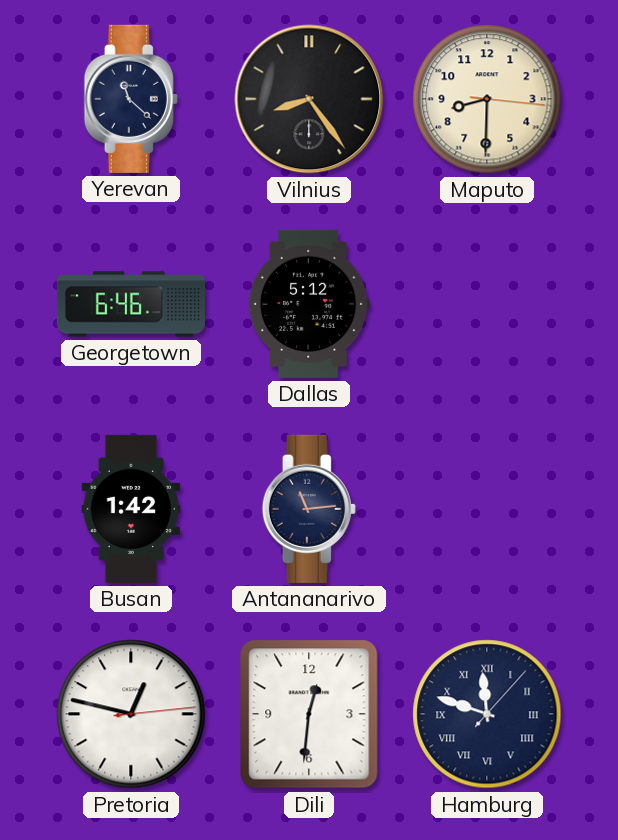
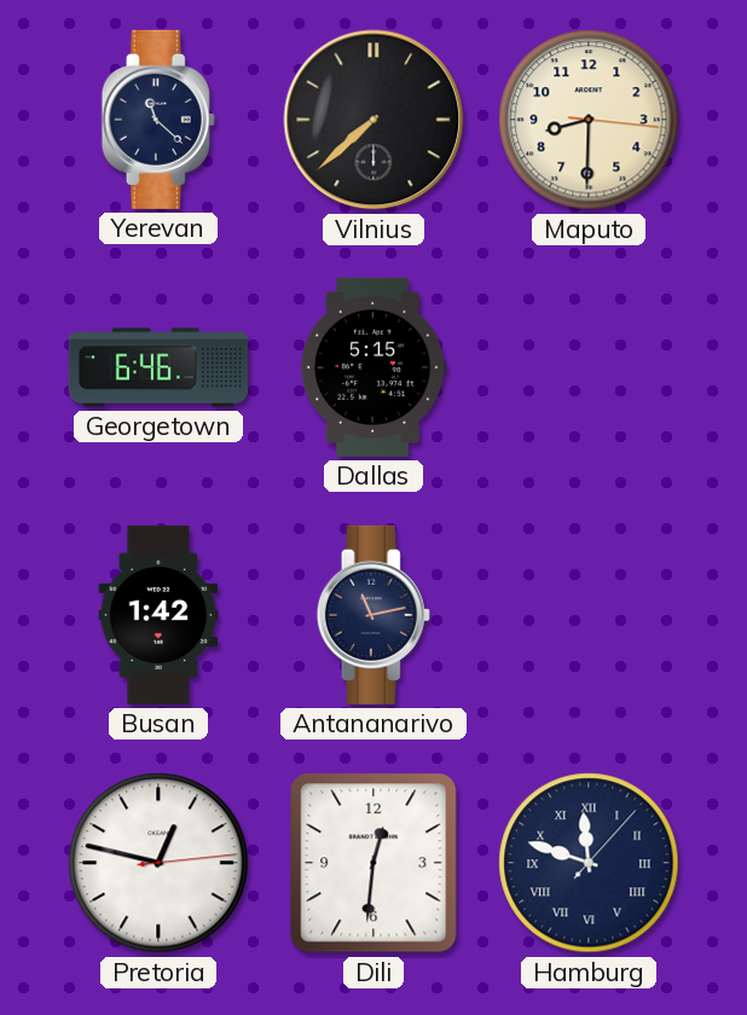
Vilnius: 8:24 -> 7:38
Dallas: 5:12 -> 5:15
Antananarivo: 11:14 -> 11:13
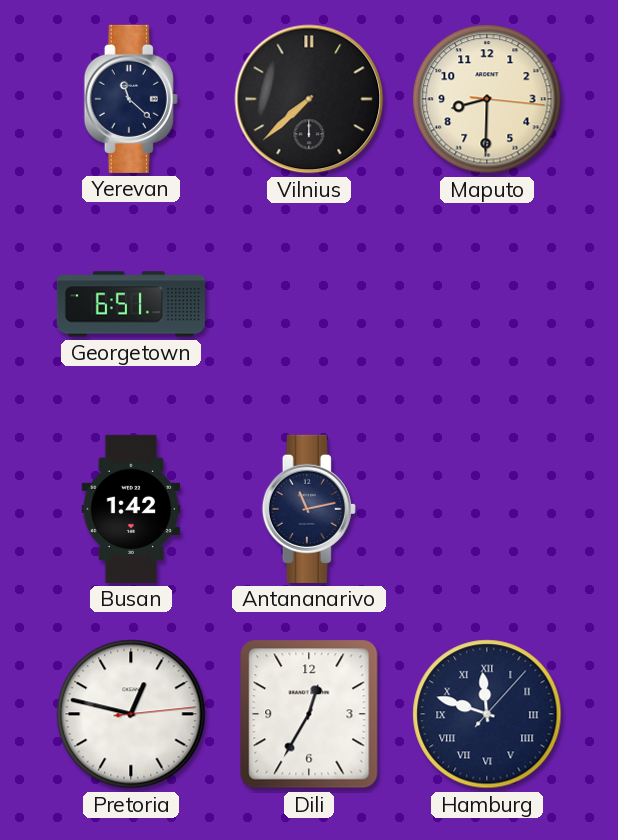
Georgetown: 6:46 -> 6:51
Dallas: 5:15 -> none
Dili: 12:31 -> 12:35
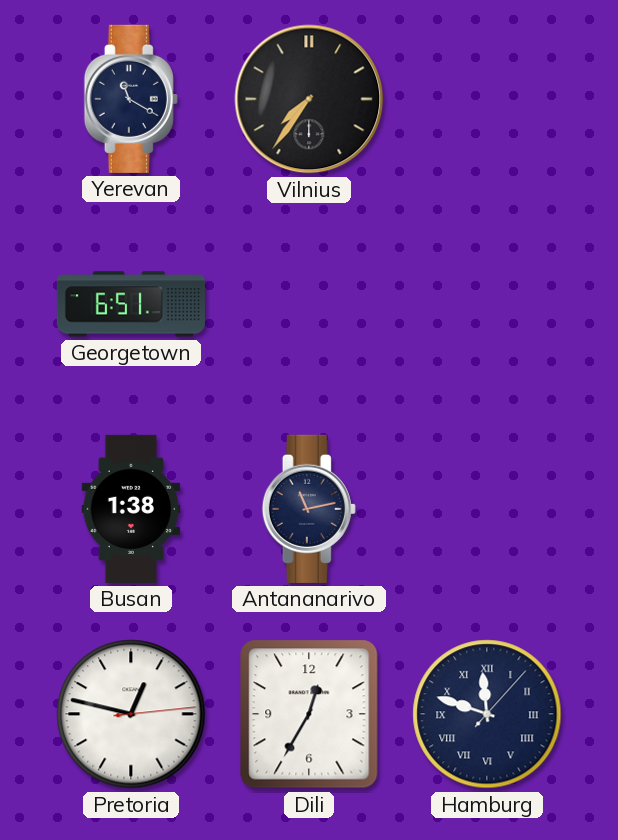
Yerevan: 11:22 -> 11:20
Vilnius: 7:38 -> 7:36
Maputo: 8:30 -> none
Busan: 1:42 -> 1:38
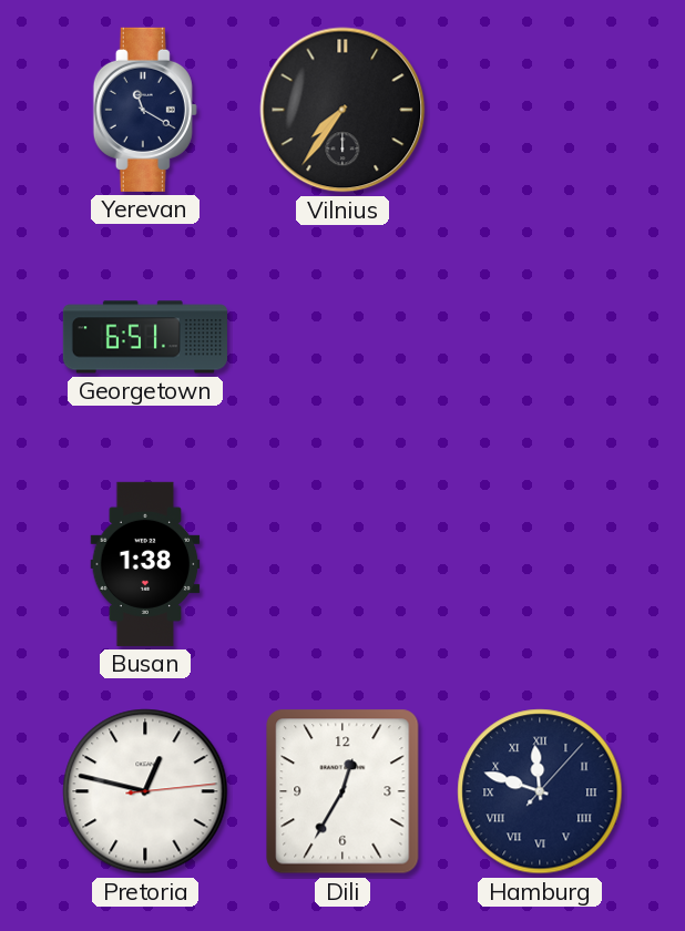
Antananarivo: 11:13 -> none
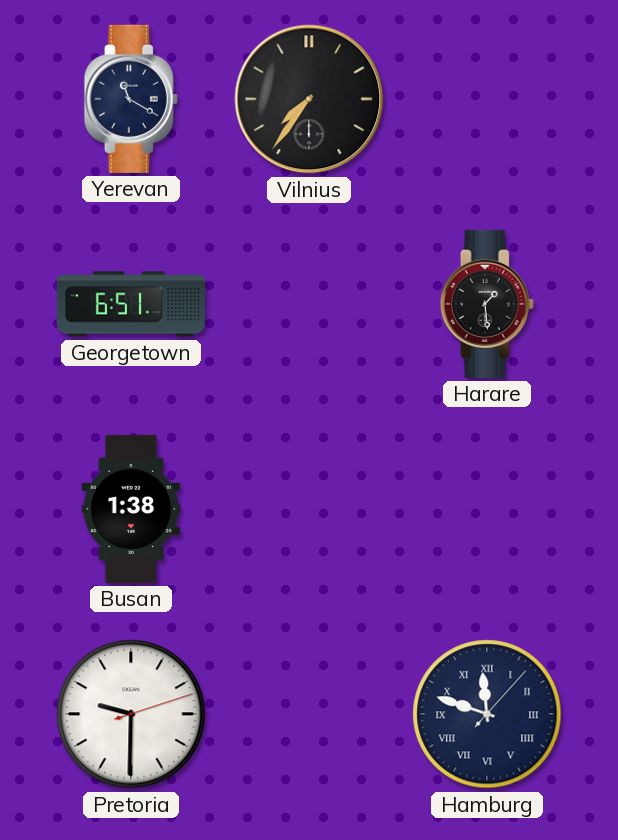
Harare: none -> 1:29
Pretoria: 12:47 -> 9:30
Dili: 12:35 -> none
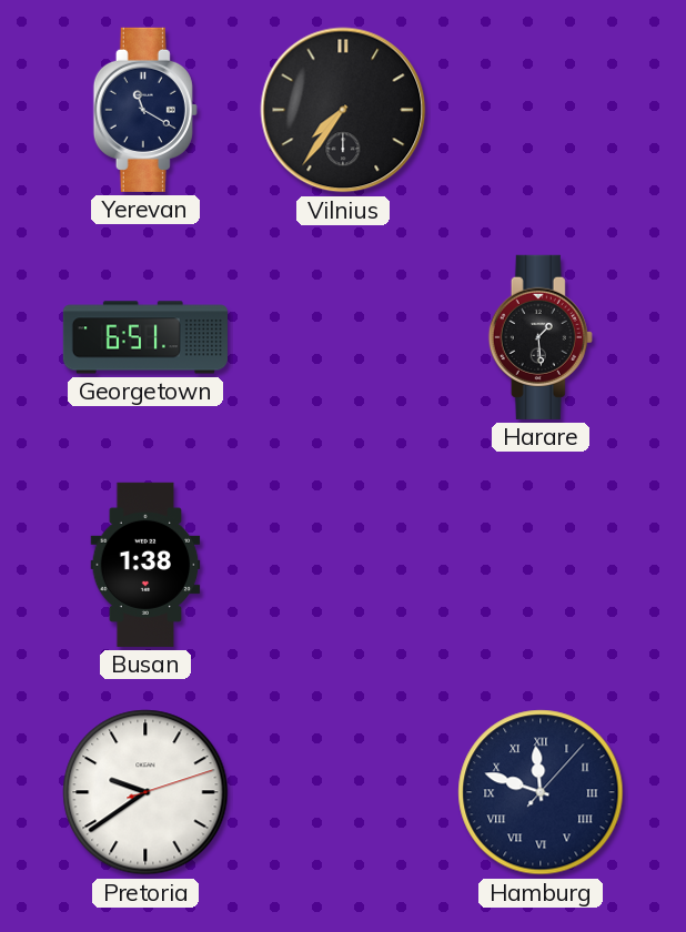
Pretoria: 9:30 -> 9:39
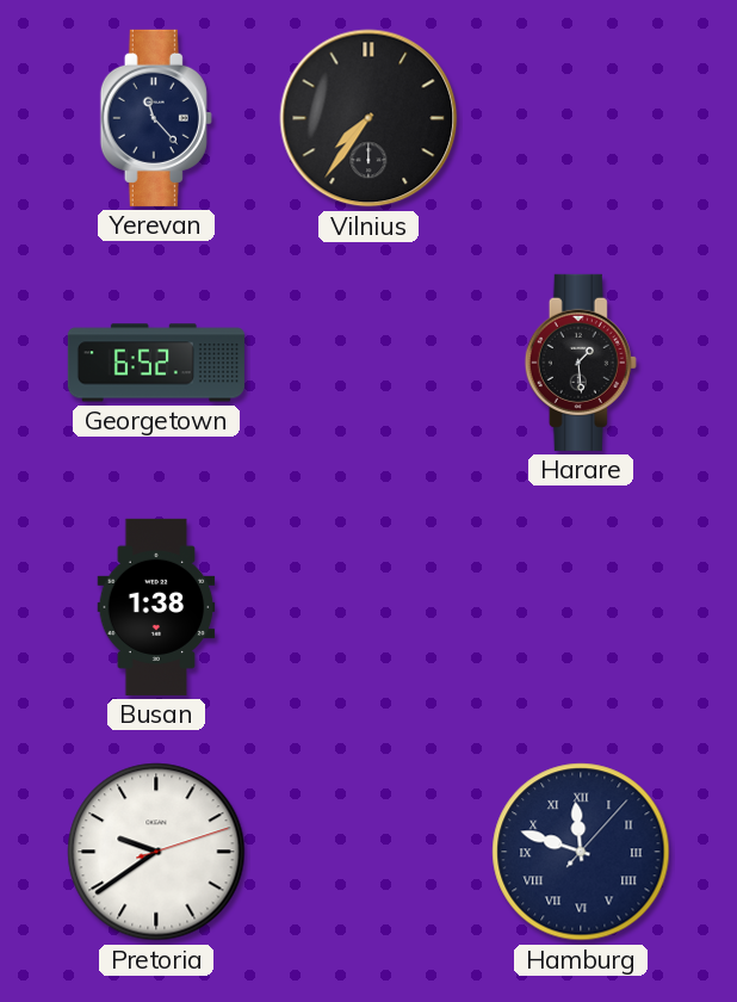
Yerevan: 11:20 -> 11:23
Georgetown: 6:51 -> 6:52
